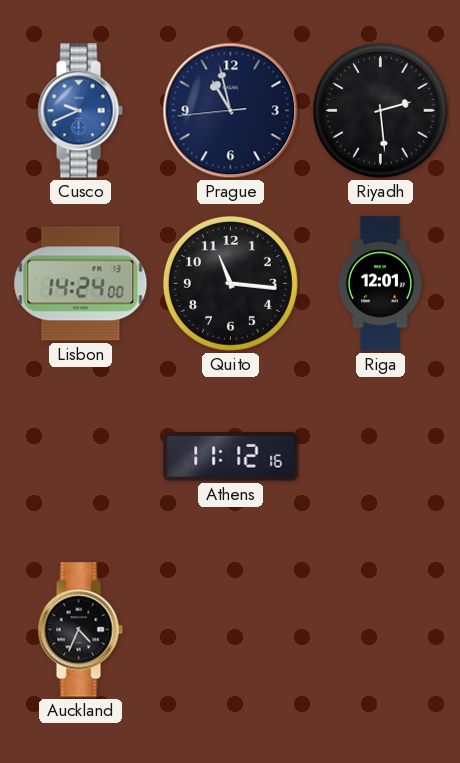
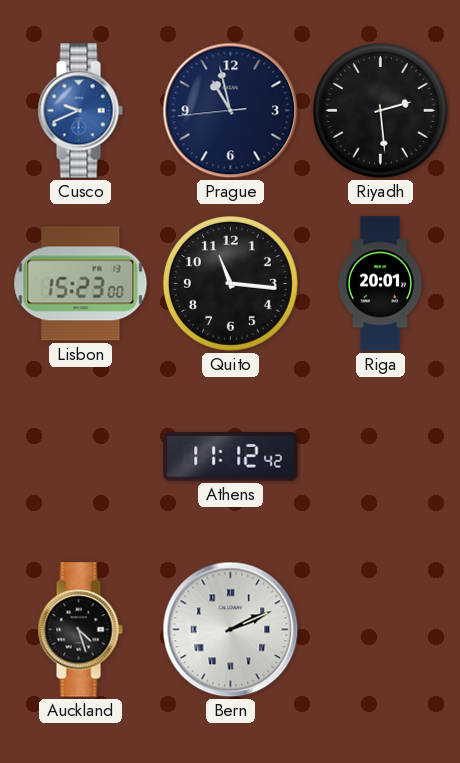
Lisbon: 14:24 -> 15:23
Riga: 12:01 -> 20:01
Athens: 11:12:16 -> 11:12:42
Auckland: 4:34 -> 4:27
Bern: none -> 2:11
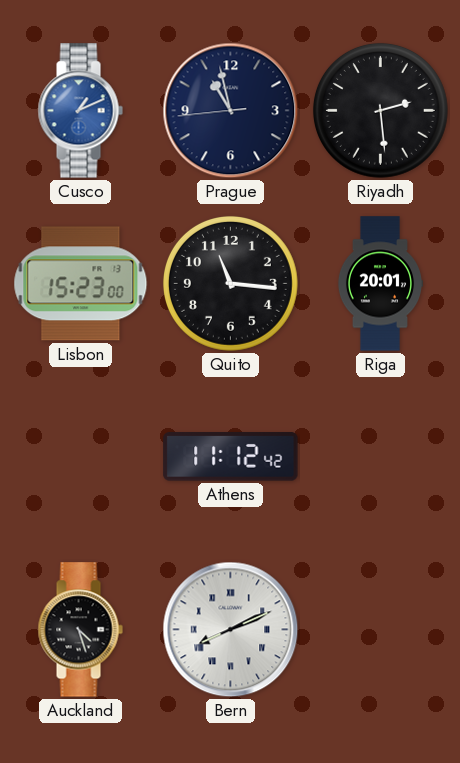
Cusco: 9:41 -> 1:11
Bern: 2:11 -> 8:11
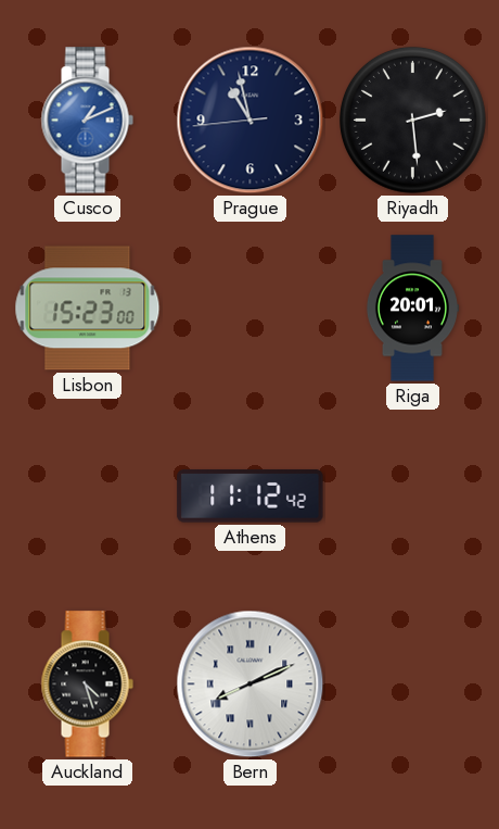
Quito: 11:16 -> none
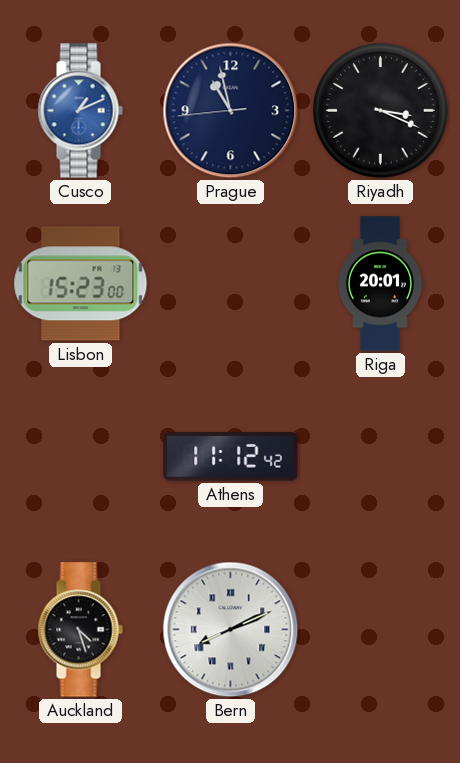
Riyadh: 2:29 -> 3:19
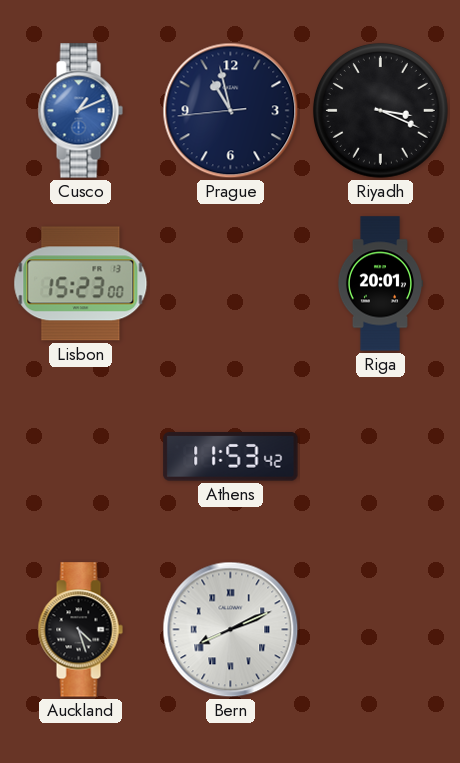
Athens: 11:12 -> 11:53
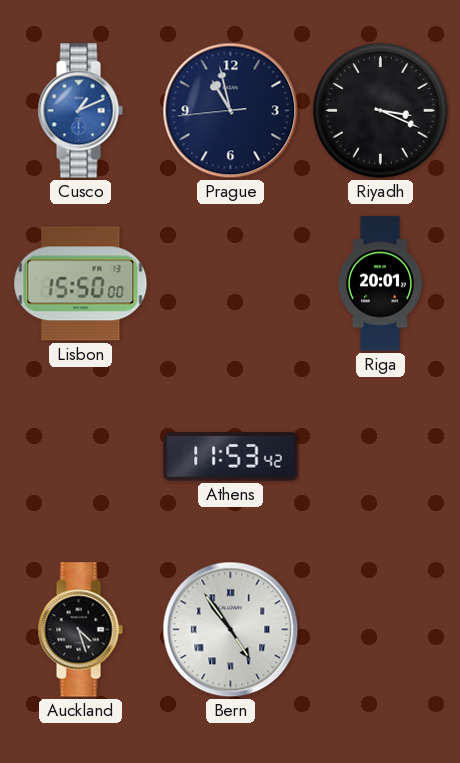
Lisbon: 15:23 -> 15:50
Bern: 8:11 -> 4:54
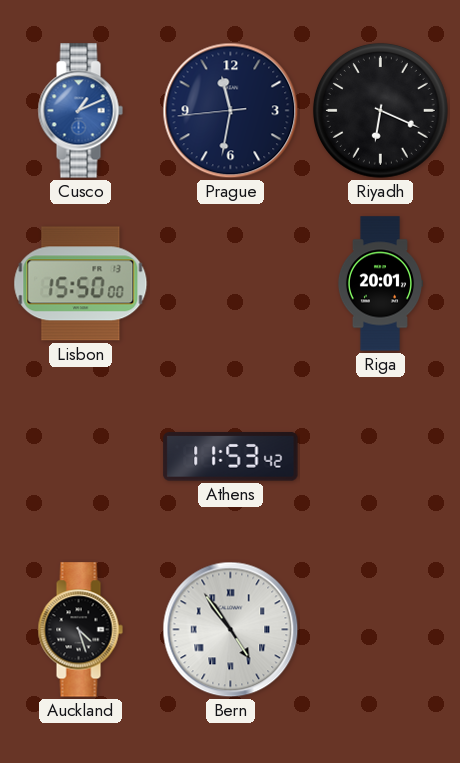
Prague: 10:57 -> 11:31
Riyadh: 3:19 -> 6:19
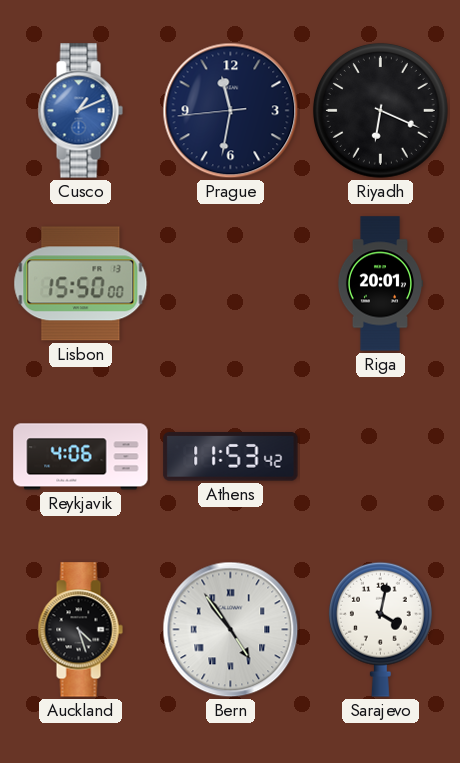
Reykjavik: none -> 4:06
Sarajevo: none -> 4:02
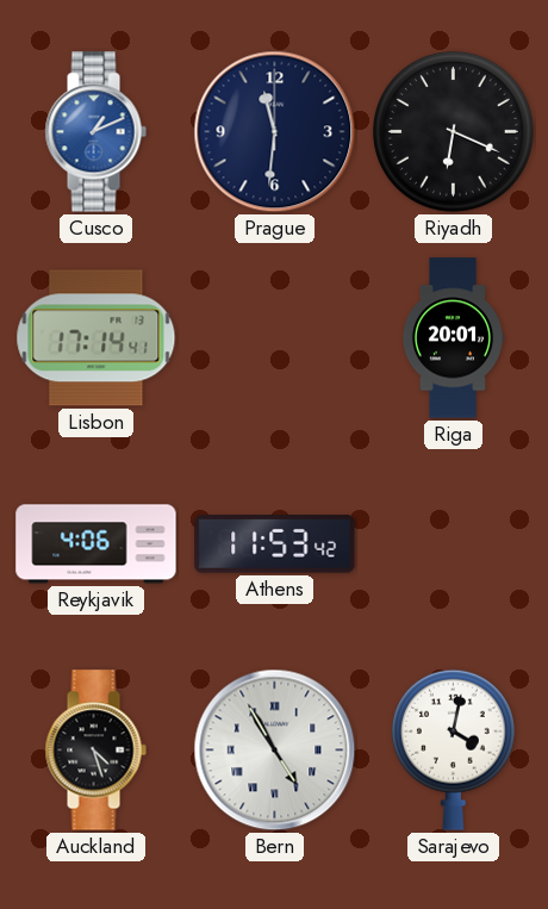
Prague: 11:31:44 -> 11:31:00
Lisbon: 15:50 -> 17:14
Bern: 4:54 -> 4:55
